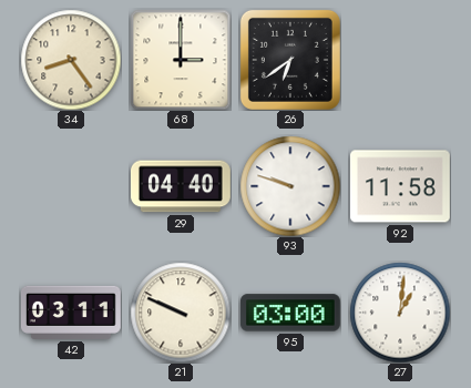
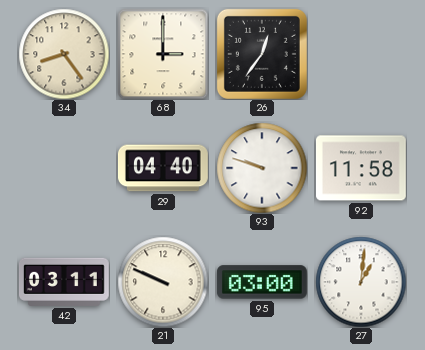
26: 6:39 -> 12:36
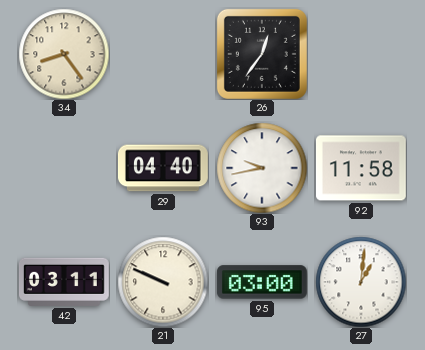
68: 3:00 -> none
93: 9:48 -> 9:43
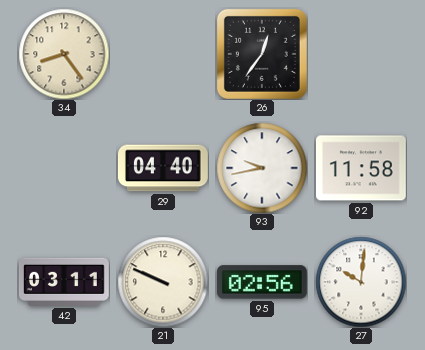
95: 03:00 -> 02:56
27: 1:01 -> 10:01
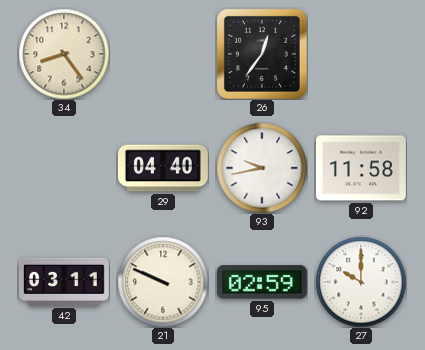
95: 02:56 -> 02:59
27: 10:01 -> 10:00
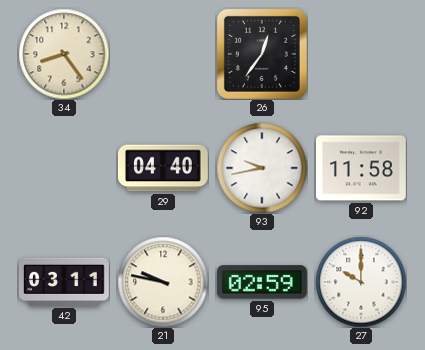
21: 9:49 -> 9:47
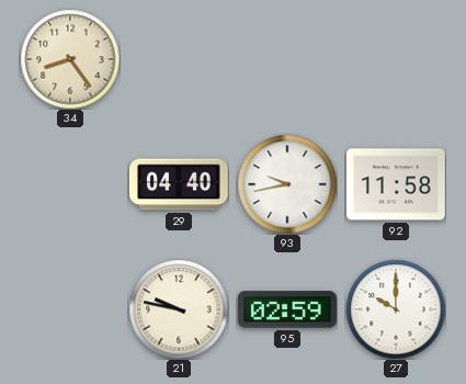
26: 12:36 -> none
42: 03:11 -> none
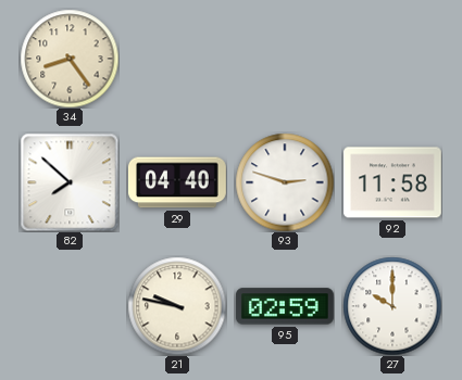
82: none -> 7:52
93: 9:43 -> 2:48
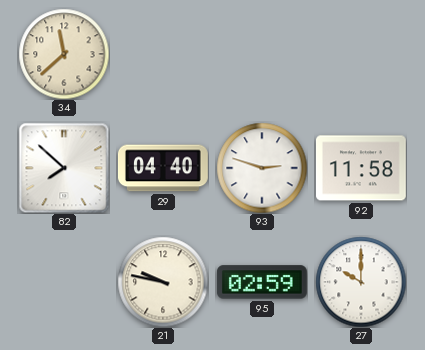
34: 8:24 -> 11:38
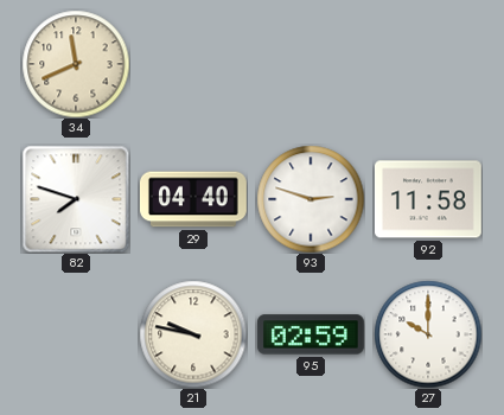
34: 11:38 -> 11:41
82: 7:52 -> 7:48
